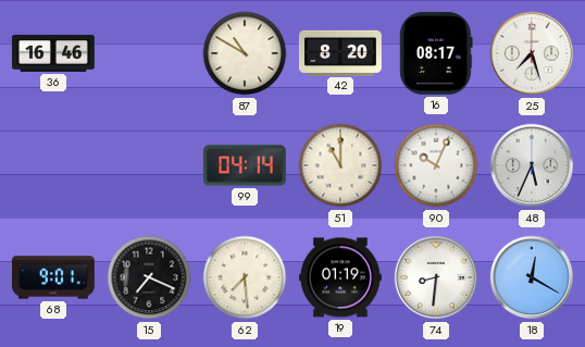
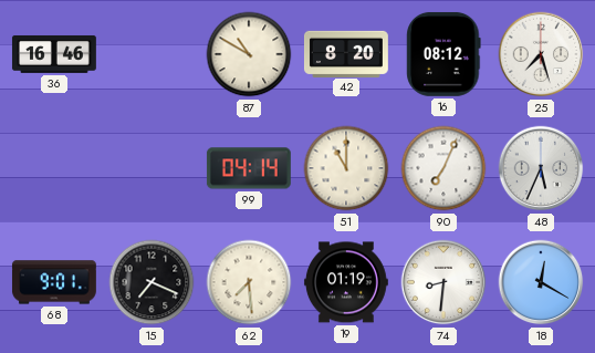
16: 08:17 -> 08:12
90: 10:04 -> 7:04
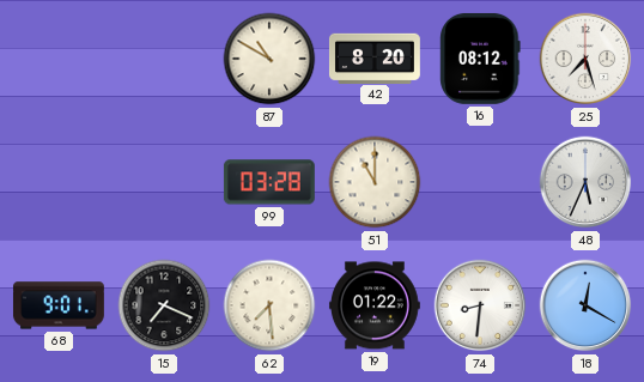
36: 16:46 -> none
99: 04:14 -> 03:28
90: 7:04 -> none
19: 01:19 -> 01:22
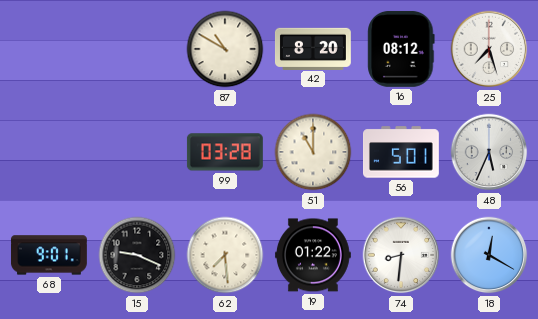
56: none -> 5:01
15: 7:19 -> 9:19
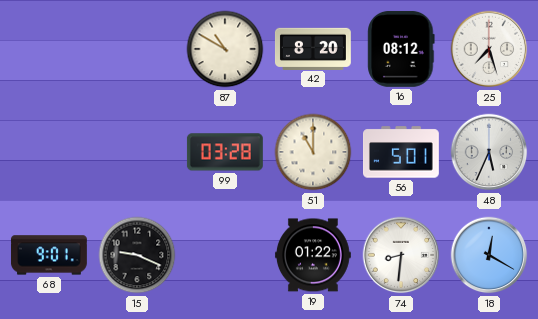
62: 7:29 -> none
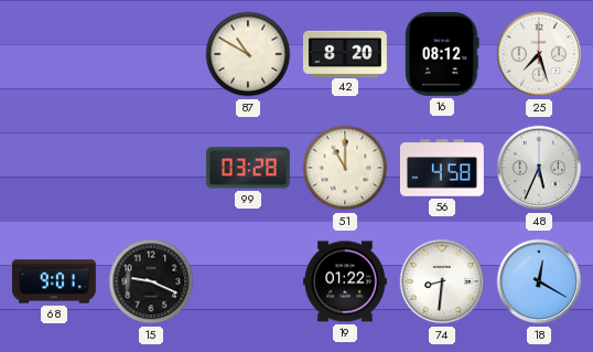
56: 5:01 -> 4:58
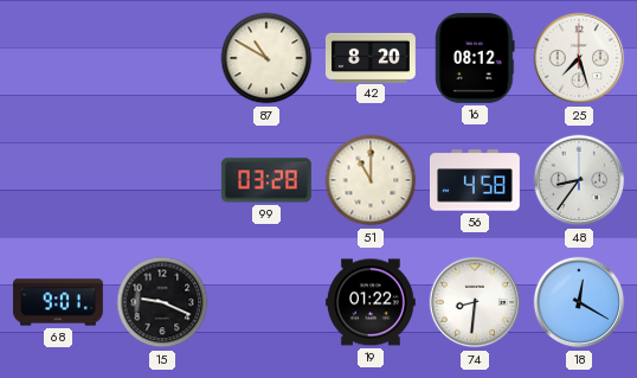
48: 5:34 -> 8:36
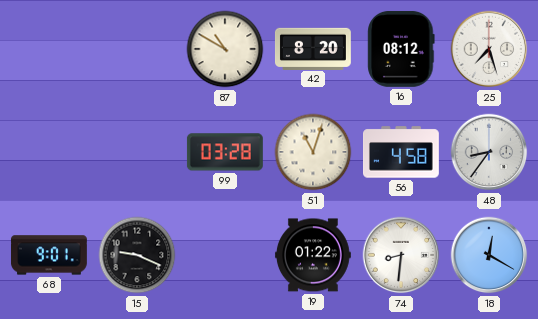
51: 11:00 -> 11:03
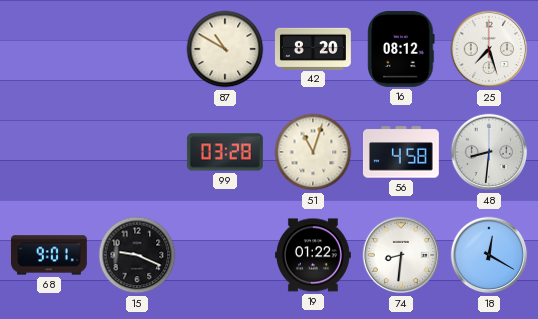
48: 8:36 -> 8:31
